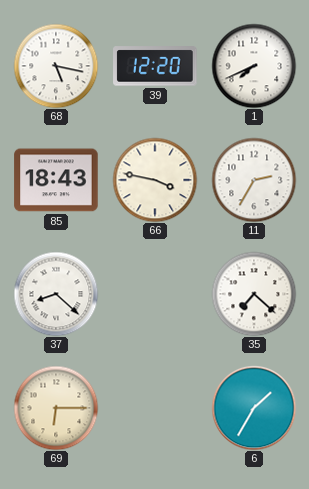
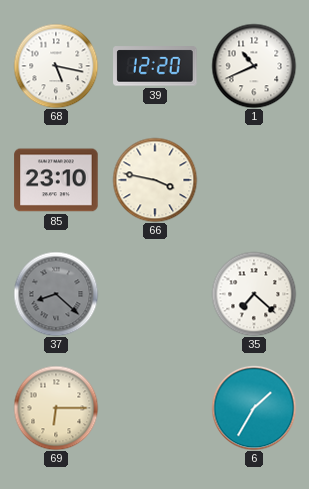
1: 7:41 -> 10:41
85: 18:43 -> 23:10
11: 2:35 -> none
37 dial: white -> grey
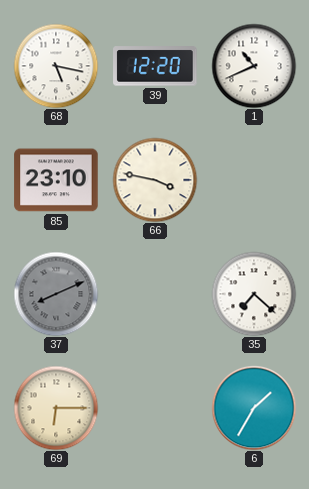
37: 8:22 -> 8:11
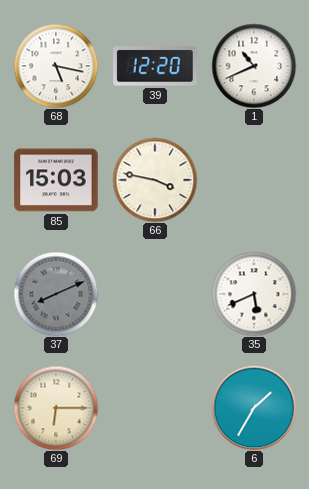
85: 23:10 -> 15:03
35: 7:22 -> 5:41
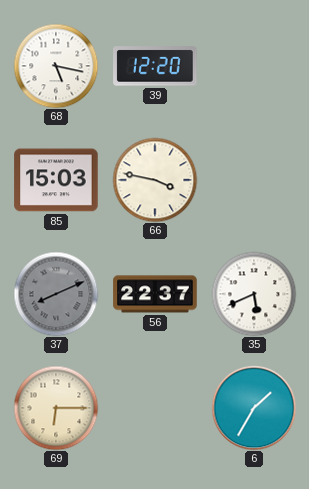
1: 10:41 -> none
56: none -> 22:37
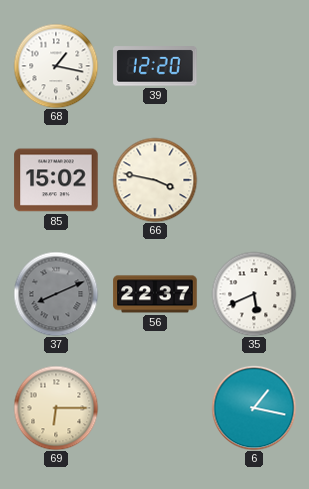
68: 5:17 -> 1:17
85: 15:03 -> 15:02
6: 1:35 -> 1:17
